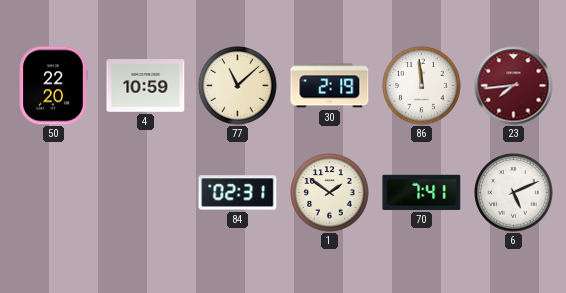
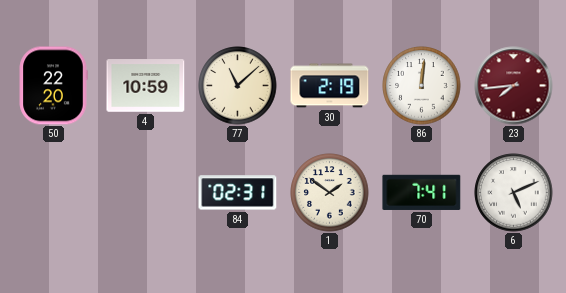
86: 11:59 -> 12:01
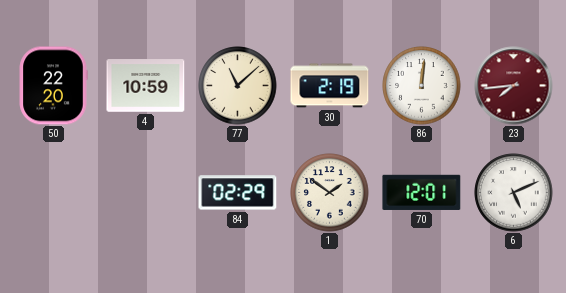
84: 02:31 -> 02:29
70: 7:41 -> 12:01
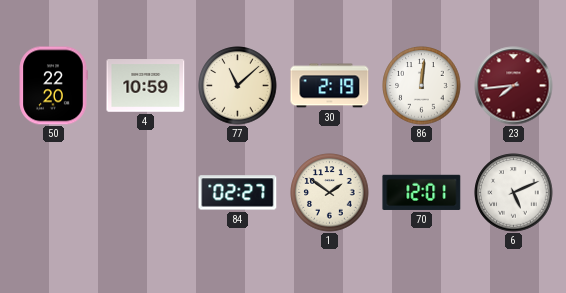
84: 02:29 -> 02:27
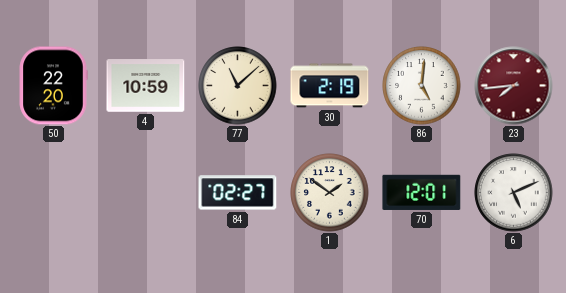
86: 12:01 -> 5:01
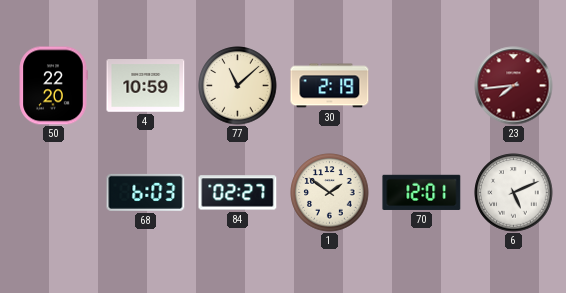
86: 5:01 -> none
68: none -> 6:03
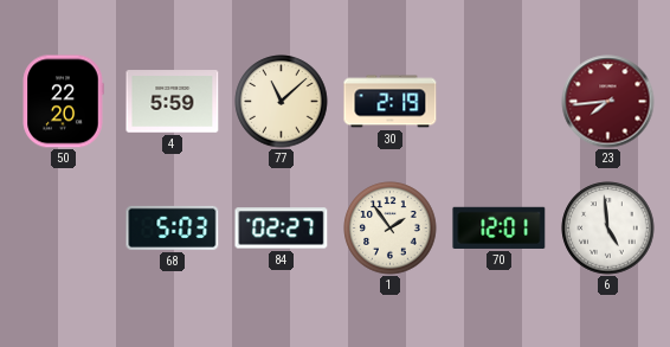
4: 10:59 -> 5:59
68: 6:03 -> 5:03
1: 1:51 -> 1:54
6: 5:11 -> 4:59
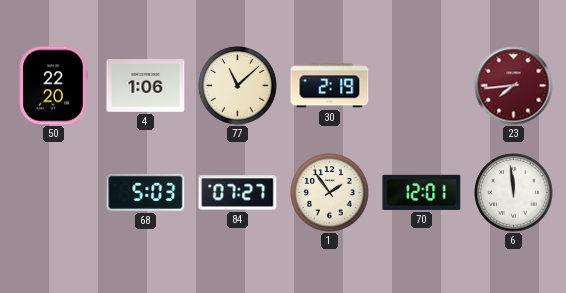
4: 5:59 -> 1:06
84: 02:27 -> 07:27
6: 4:59 -> 11:59
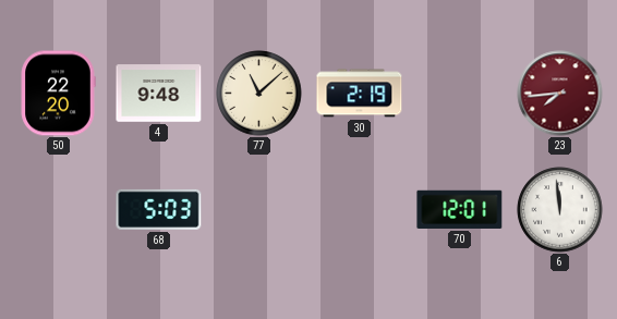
4: 1:06 -> 9:48
84: 07:27 -> none
1: 1:54 -> none
